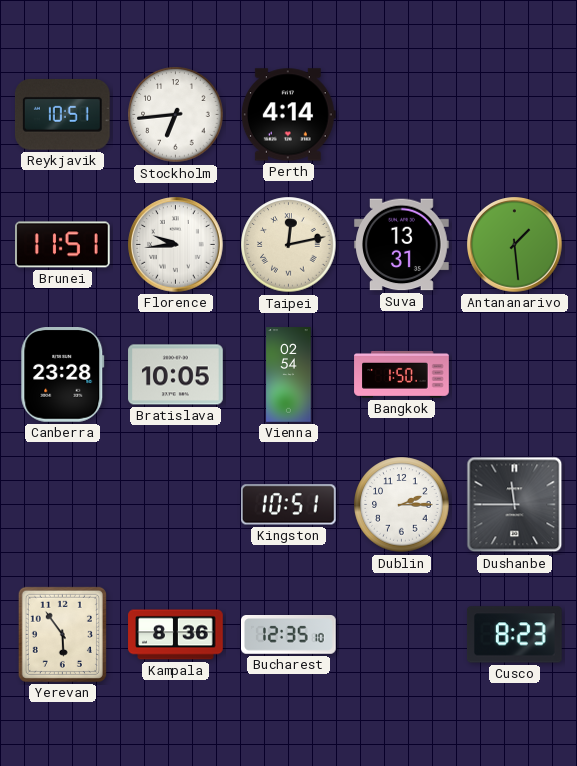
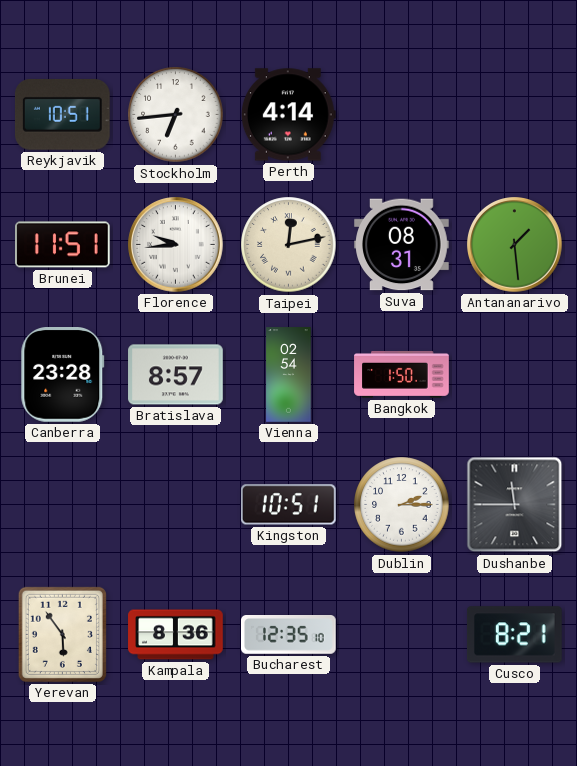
Suva: 13:31 -> 08:31
Bratislava: 10:05 -> 8:57
Cusco: 8:23 -> 8:21
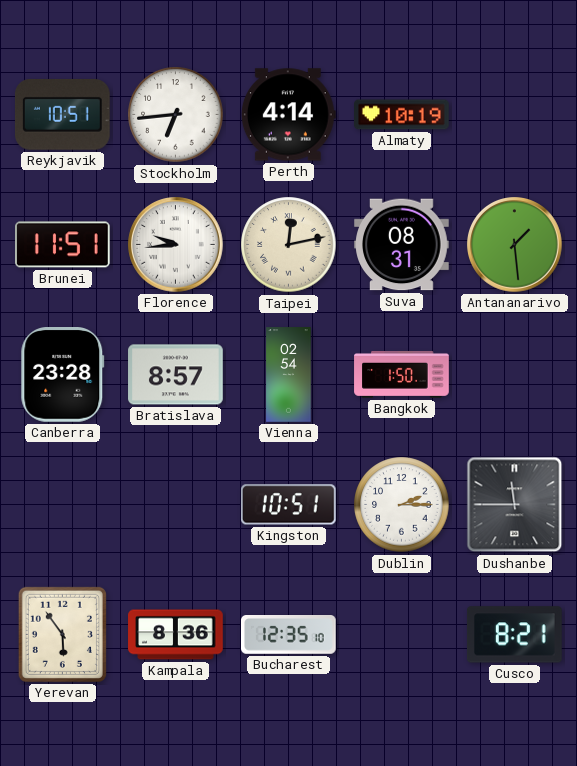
Almaty: none -> 10:19
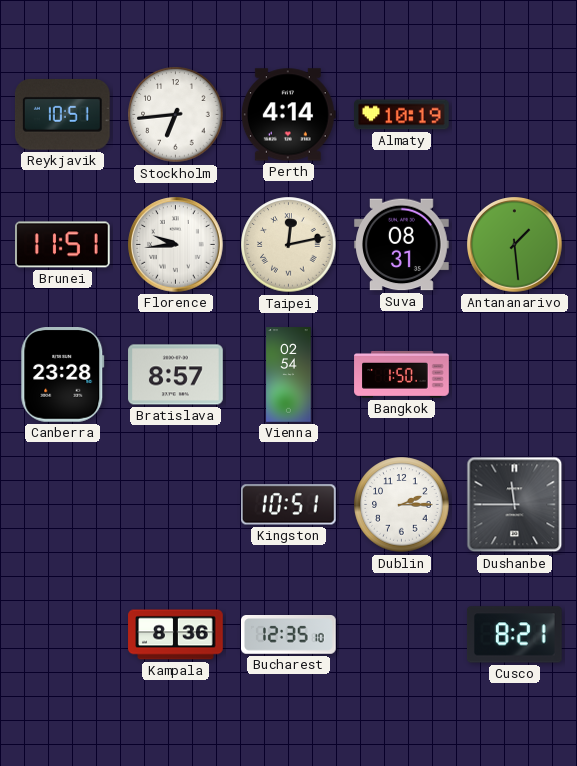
Yerevan: 5:54 -> none
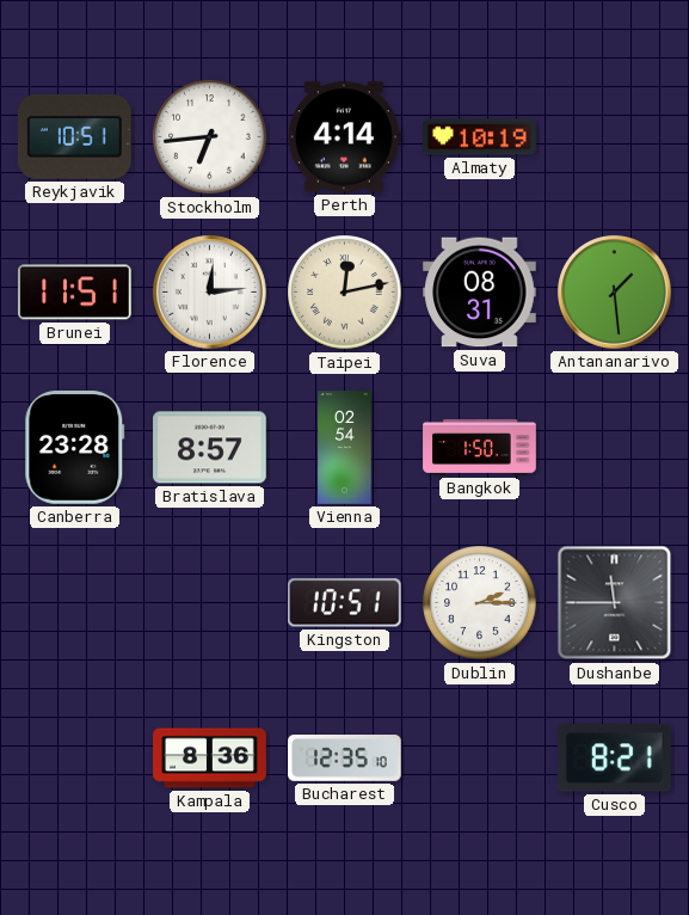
Florence: 9:44 -> 12:14
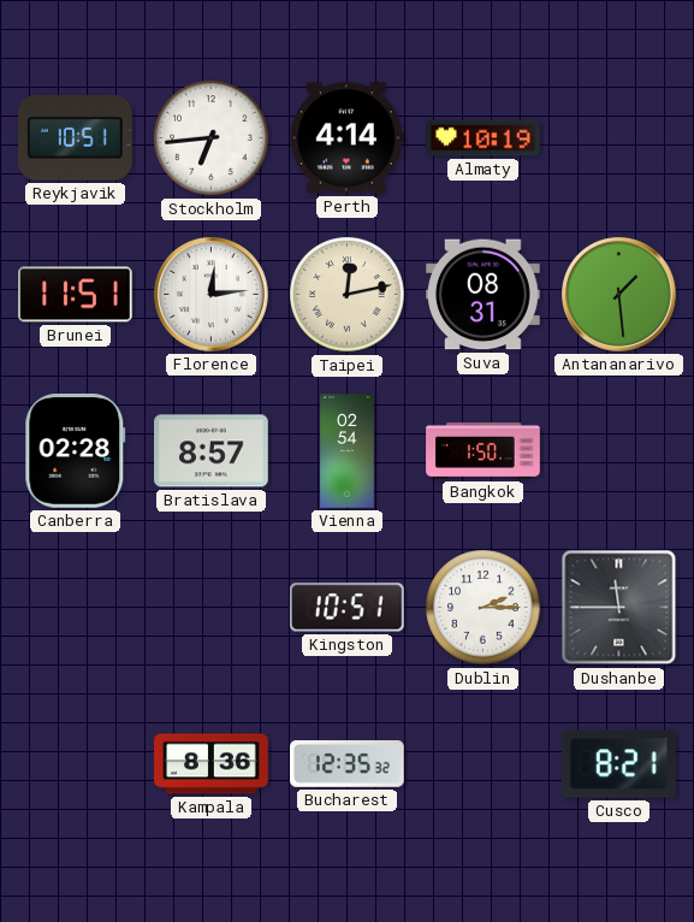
Canberra: 23:28 -> 02:28
Bucharest: 12:35:10 -> 12:35:32
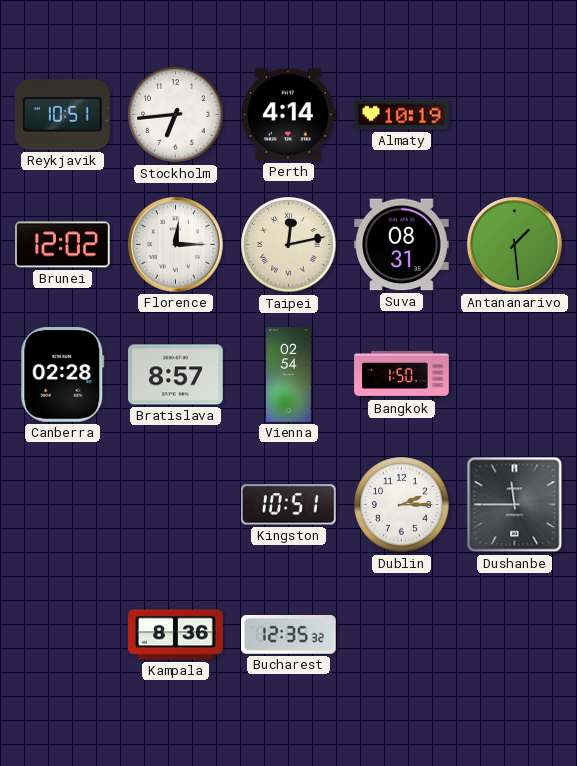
Brunei: 11:51 -> 12:02
Florence: 12:14 -> 12:15
Cusco: 8:21 -> none
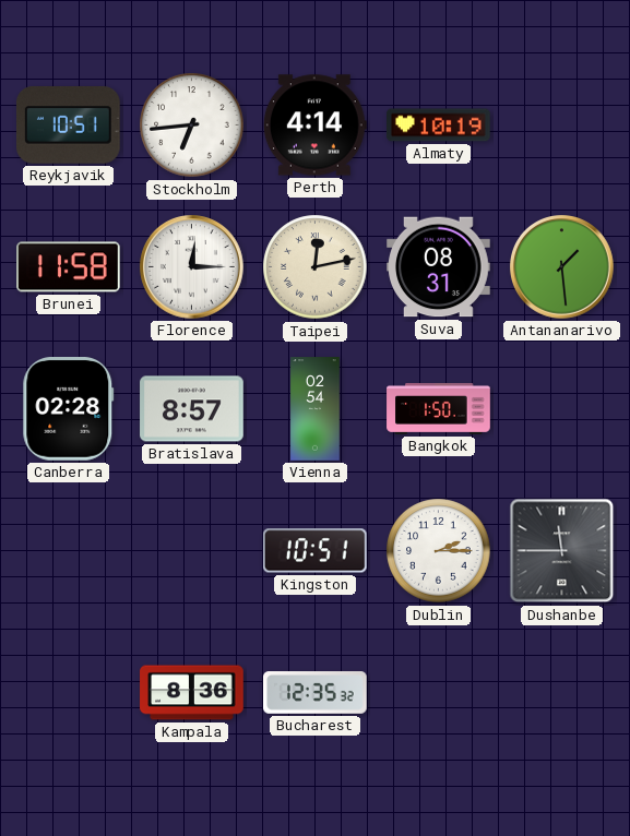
Brunei: 12:02 -> 11:58
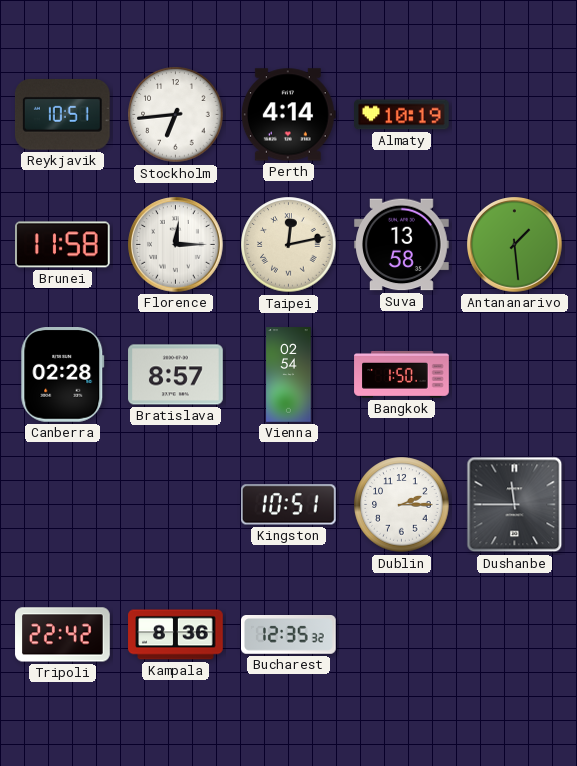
Suva: 08:31 -> 13:58
Tripoli: none -> 22:42
